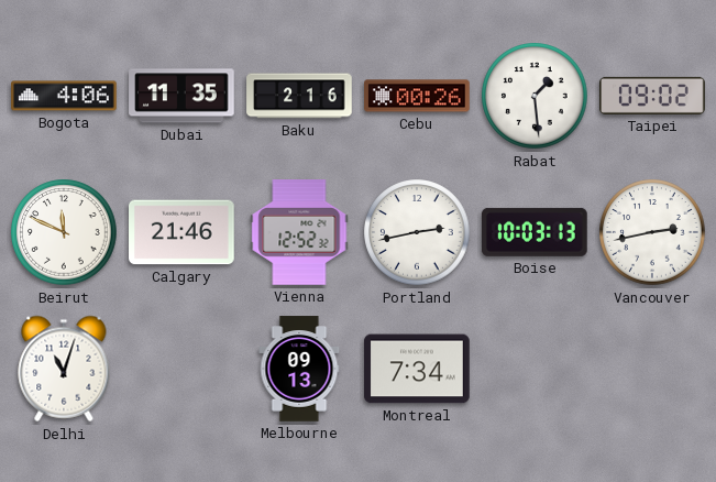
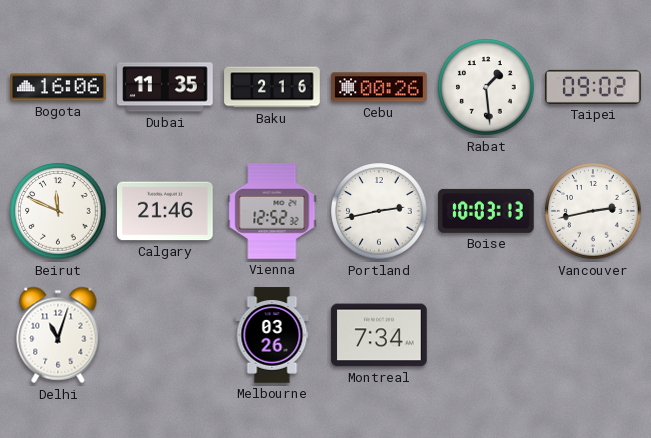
Bogota: 4:06 -> 16:06
Melbourne: 09:13 -> 03:26
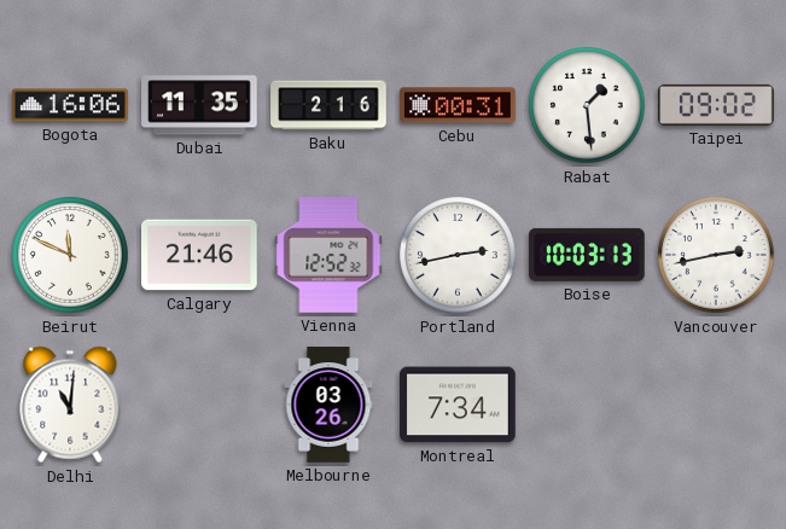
Cebu: 00:26 -> 00:31
Delhi: 11:03 -> 11:01
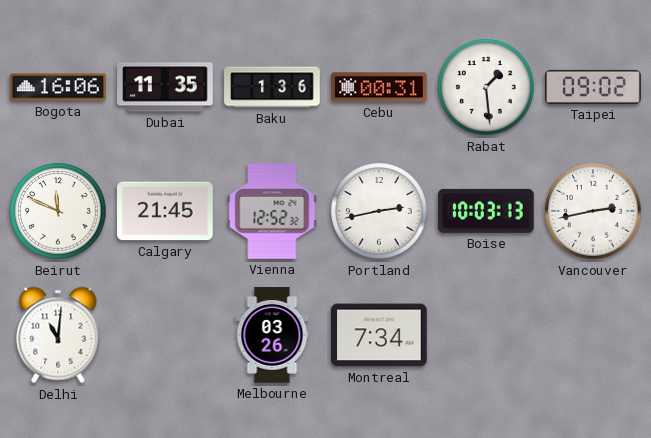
Baku: 2:16 -> 1:36
Calgary: 21:46 -> 21:45
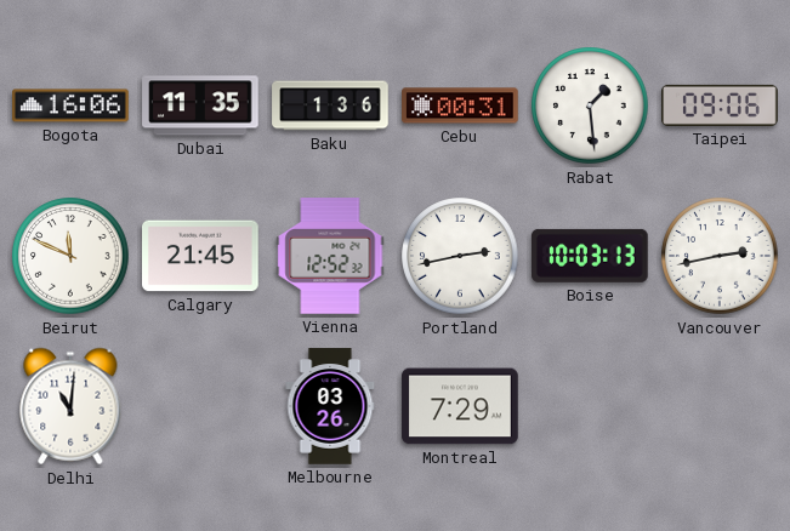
Taipei: 09:02 -> 09:06
Montreal: 7:34 -> 7:29
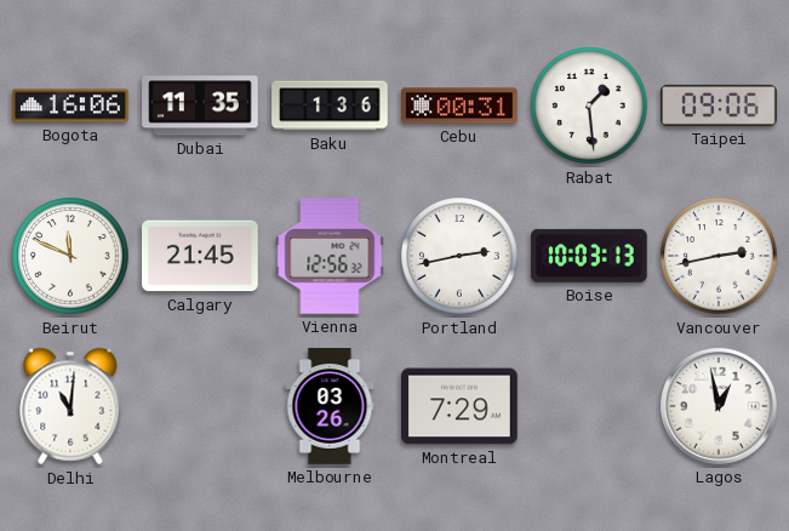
Vienna: 12:52 -> 12:56
Lagos: none -> 12:58
